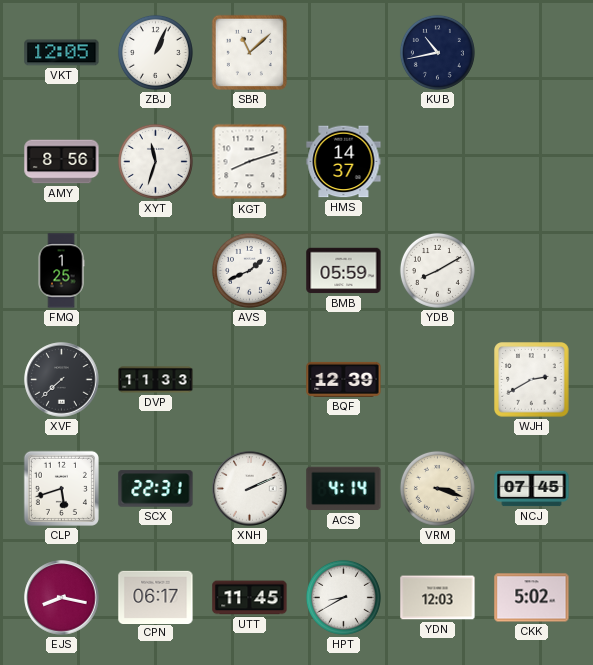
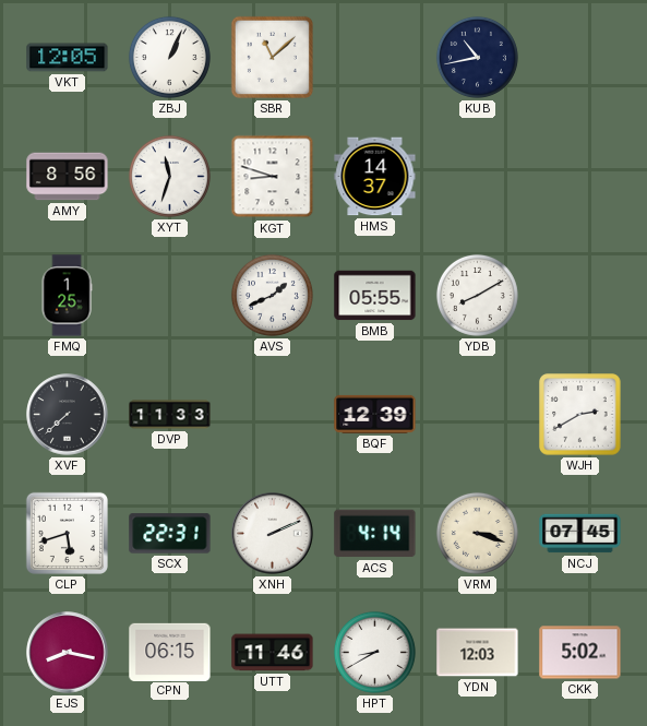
KGT: 8:12 -> 8:48
BMB: 05:59 -> 05:55
CPN: 06:17 -> 06:15
UTT: 11:45 -> 11:46
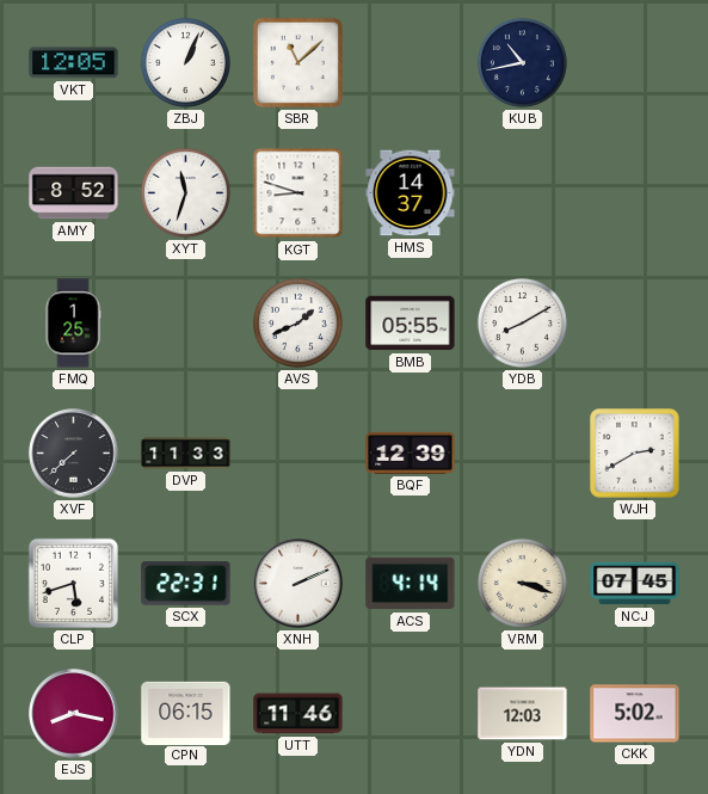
AMY: 8:56 -> 8:52
HPT: 8:40 -> none
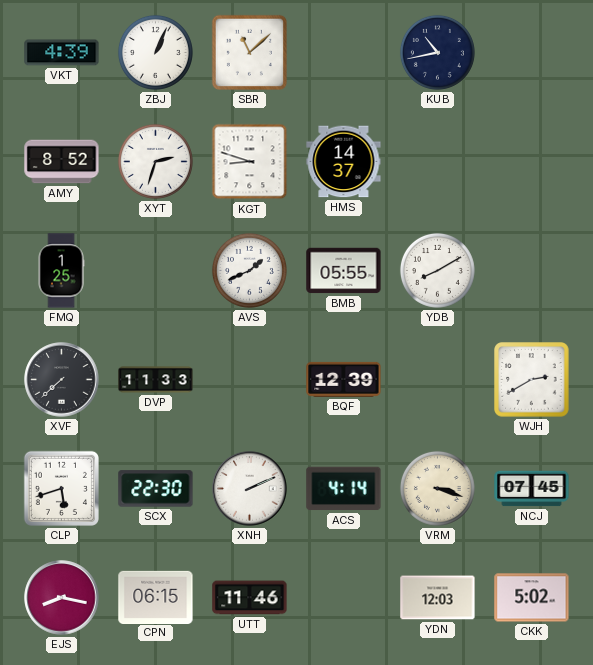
VKT: 12:05 -> 4:39
XYT: 11:33 -> 2:33
SCX: 22:31 -> 22:30
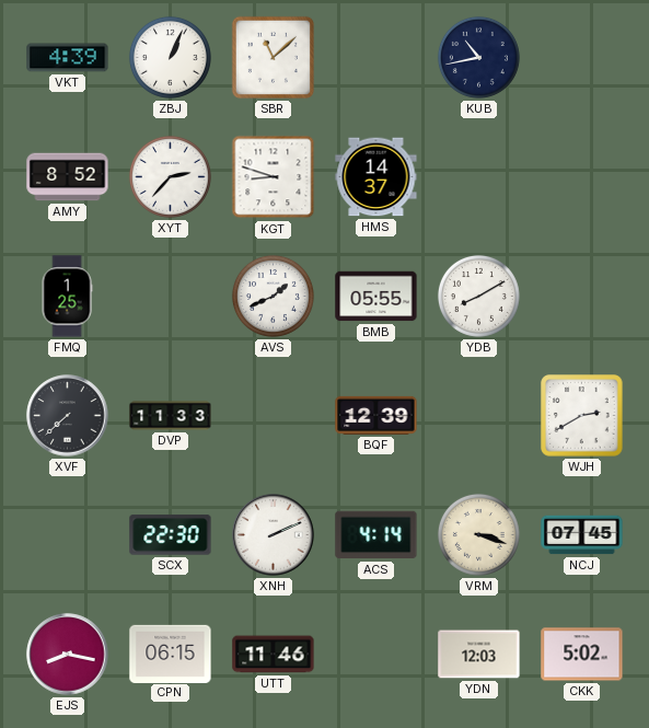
XYT: 2:33 -> 2:37
CLP: 5:42 -> none
